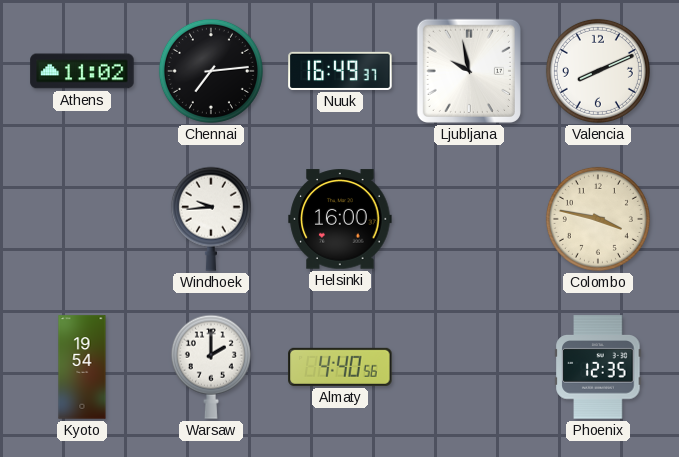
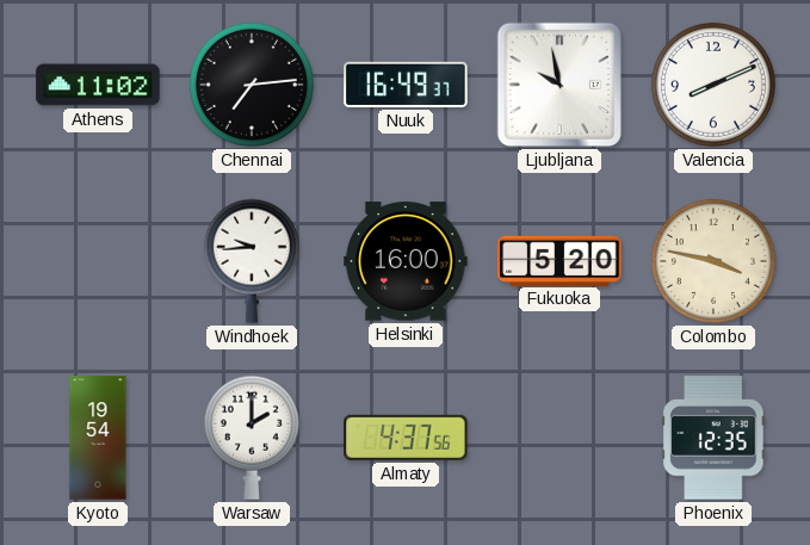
Fukuoka: none -> 5:20
Almaty: 4:40 -> 4:37
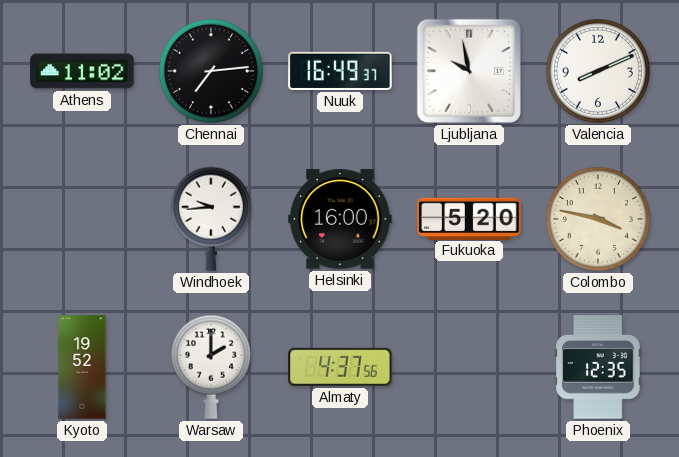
Kyoto: 19:54 -> 19:52
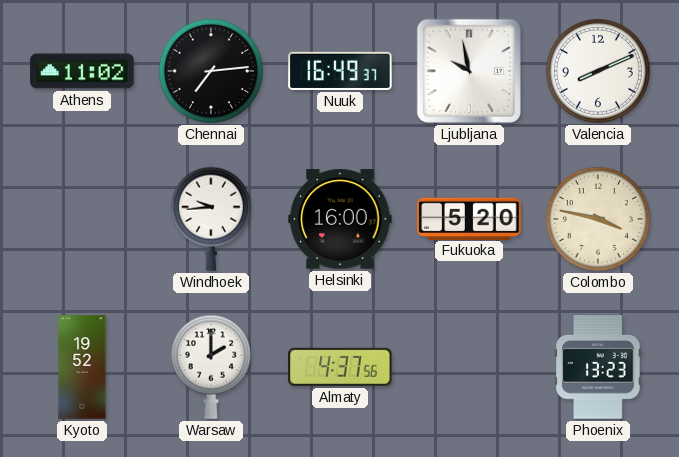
Phoenix: 12:35 -> 13:23
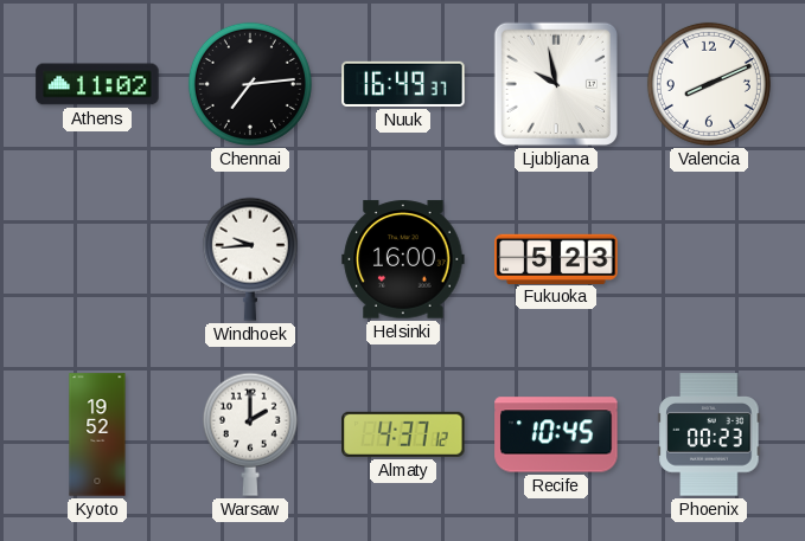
Fukuoka: 5:20 -> 5:23
Colombo: 3:47 -> none
Almaty: 4:37:56 -> 4:37:12
Recife: none -> 10:45
Phoenix: 13:23 -> 00:23
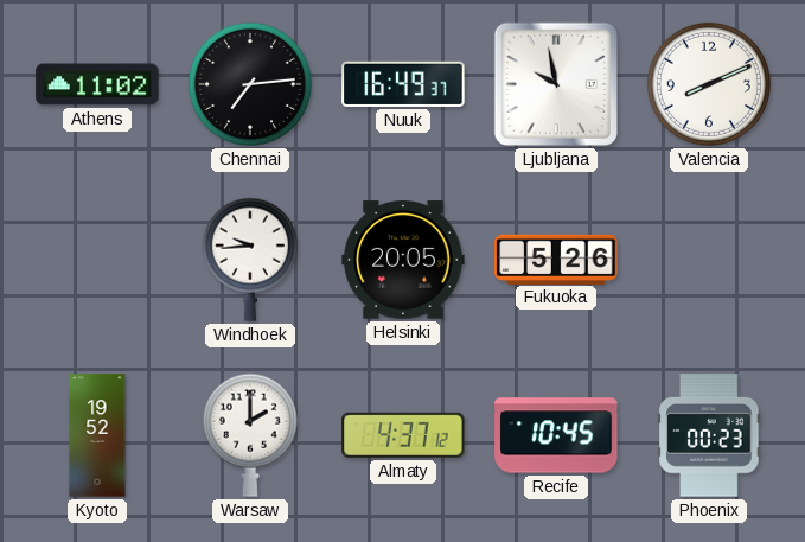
Helsinki: 16:00 -> 20:05
Fukuoka: 5:23 -> 5:26
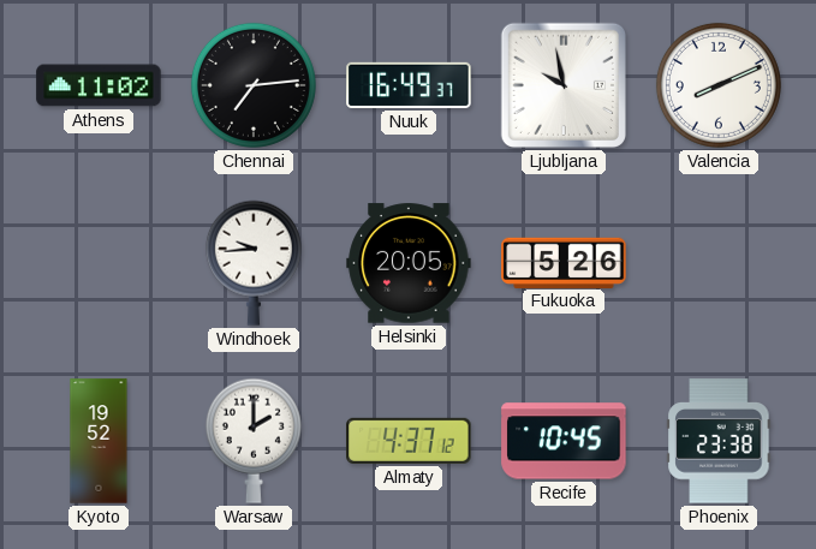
Phoenix: 00:23 -> 23:38
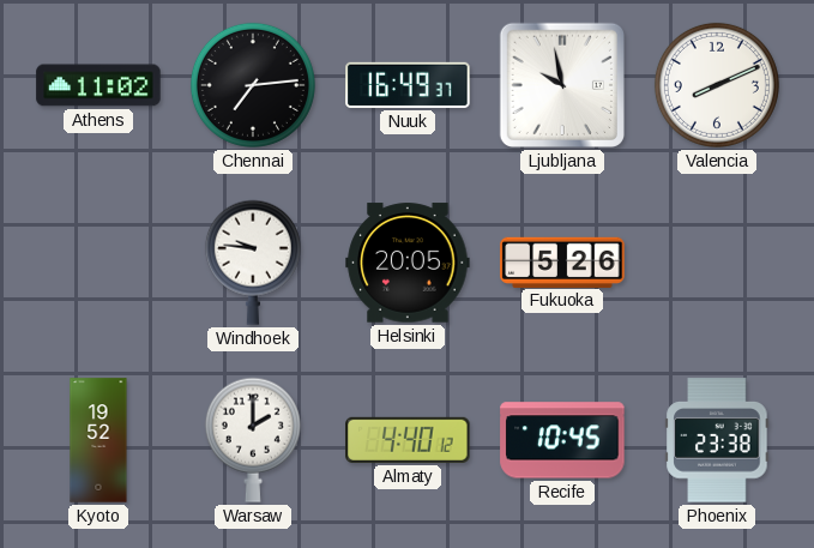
Windhoek: 9:44 -> 9:46
Almaty: 4:37 -> 4:40
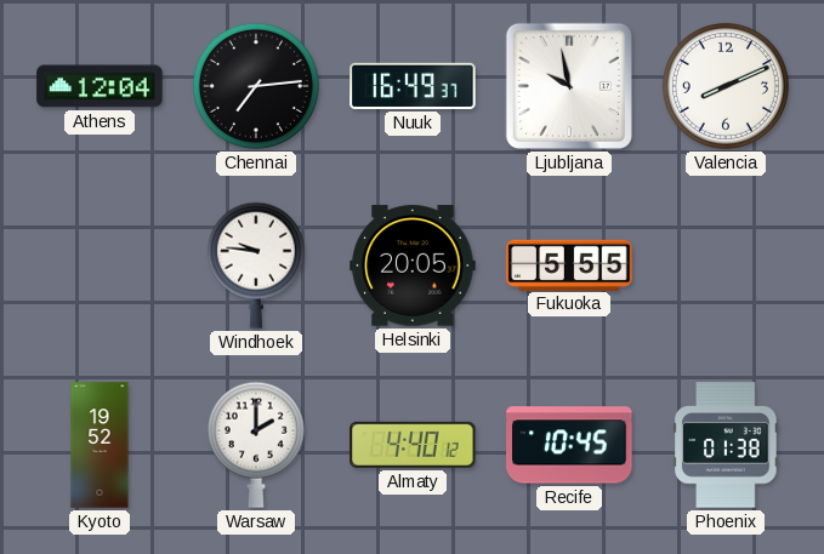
Athens: 11:02 -> 12:04
Fukuoka: 5:26 -> 5:55
Phoenix: 23:38 -> 01:38
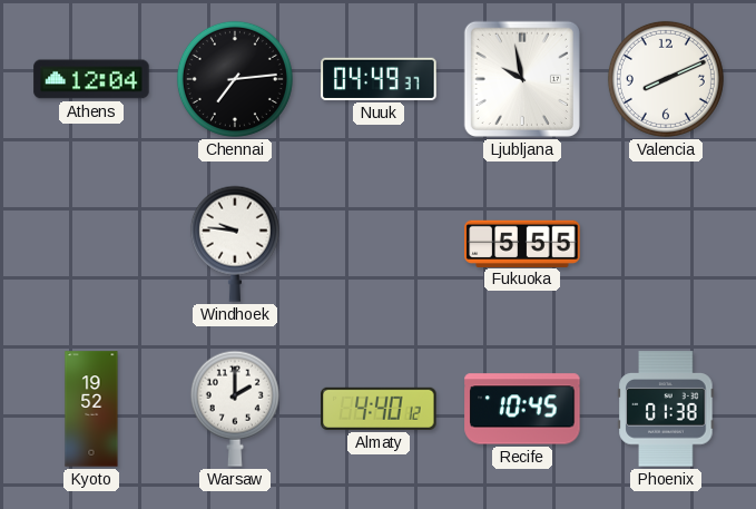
Nuuk: 16:49 -> 04:49
Helsinki: 20:05 -> none
